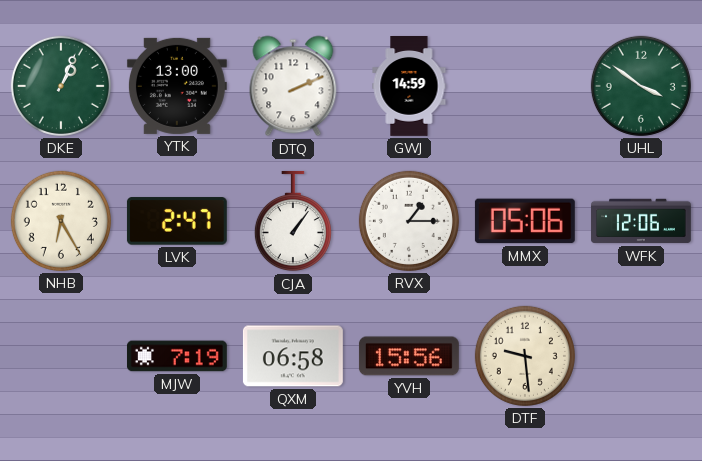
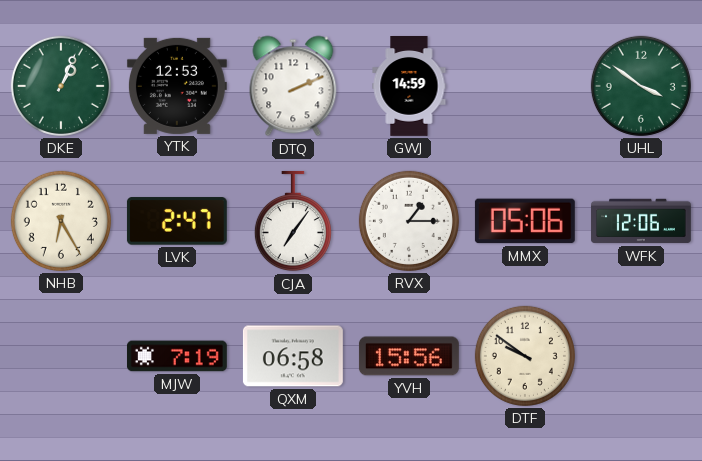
YTK: 13:00 -> 12:53
CJA: 1:06 -> 7:06
DTF: 9:29 -> 9:51
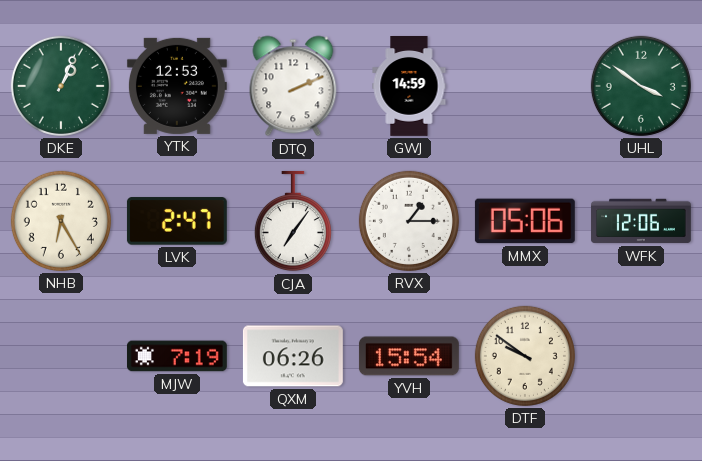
QXM: 06:58 -> 06:26
YVH: 15:56 -> 15:54
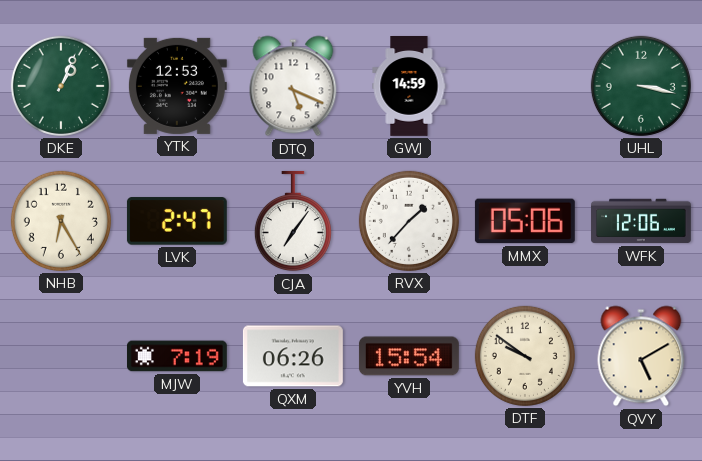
DTQ: 2:11 -> 5:19
UHL: 3:51 -> 3:17
RVX: 1:15 -> 1:37
QVY: none -> 5:10
